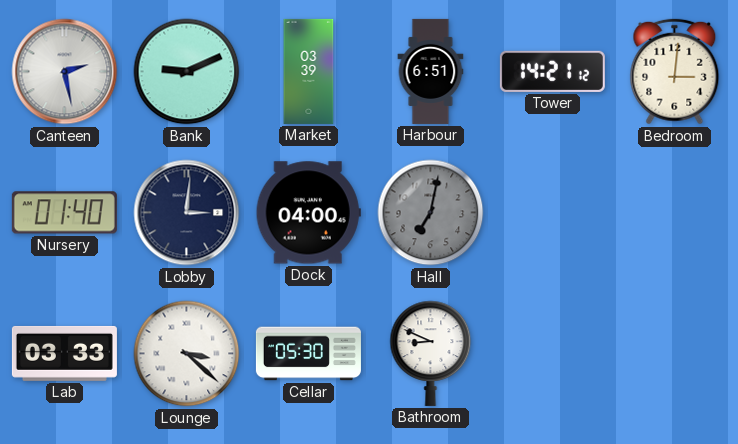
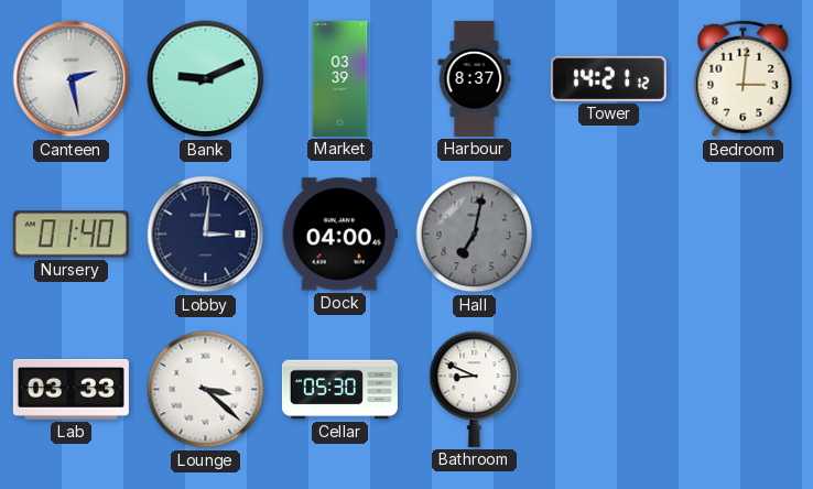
Harbour: 6:51 -> 8:37
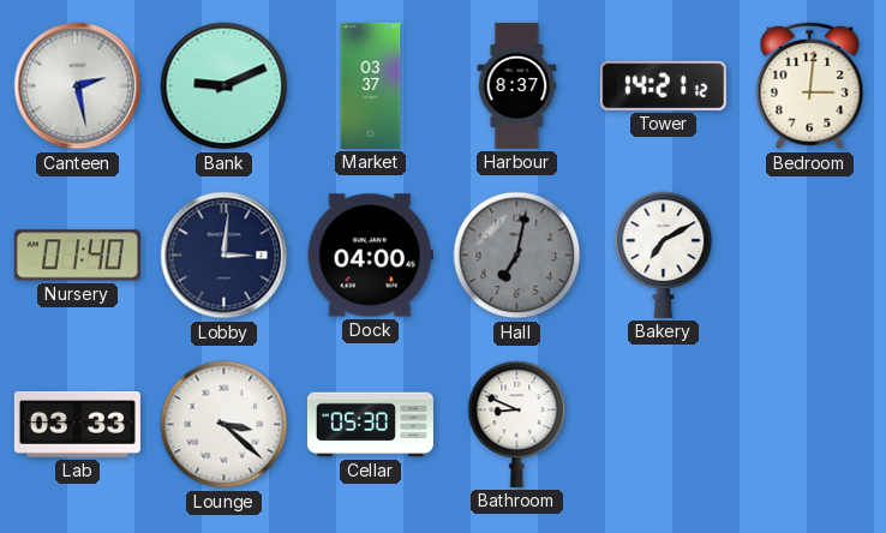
Market: 03:39 -> 03:37
Bakery: none -> 7:10
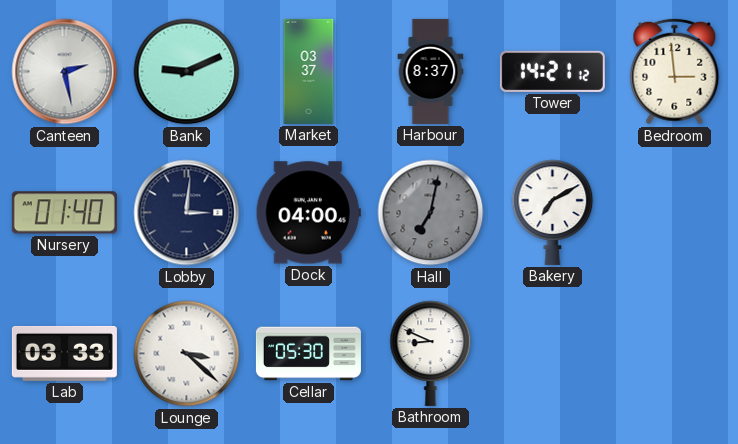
Bedroom: 3:01 -> 2:59
